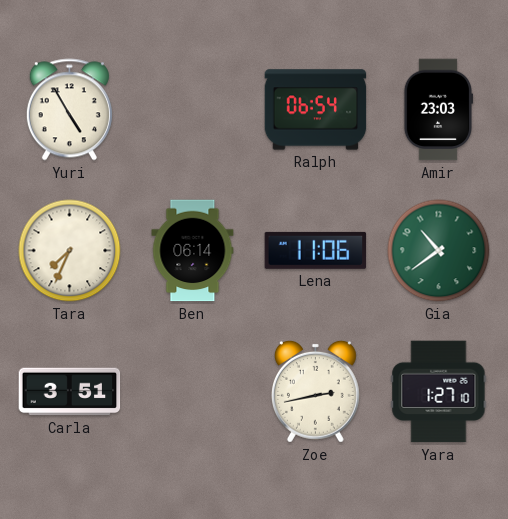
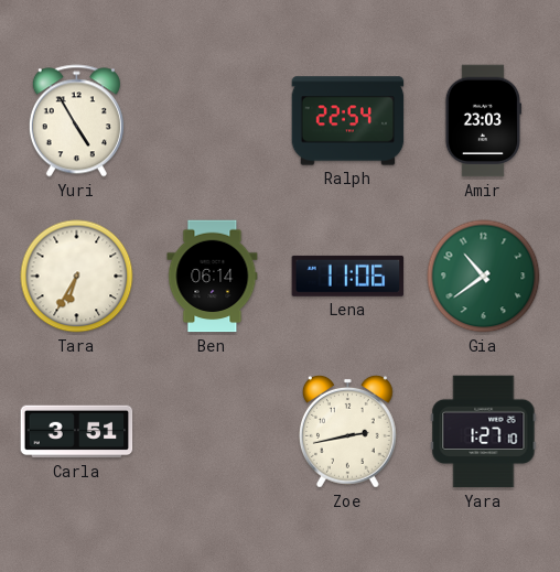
Ralph: 06:54 -> 22:54
Tara: 7:34 -> 6:35
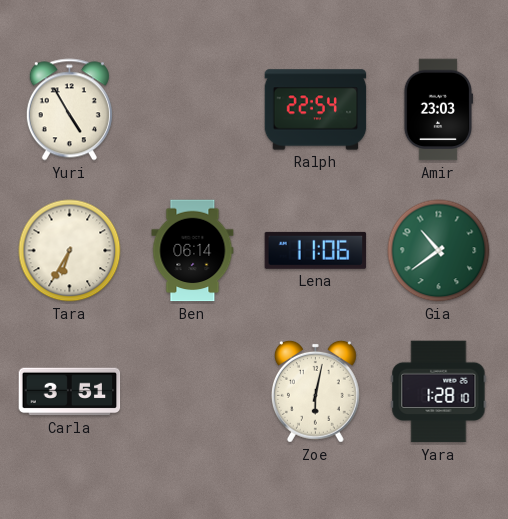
Zoe: 2:43 -> 6:02
Yara: 1:27 -> 1:28
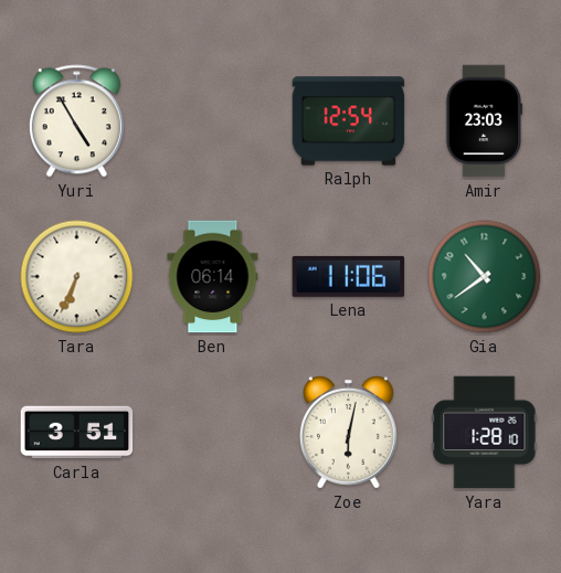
Ralph: 22:54 -> 12:54
Tara: 6:35 -> 6:34
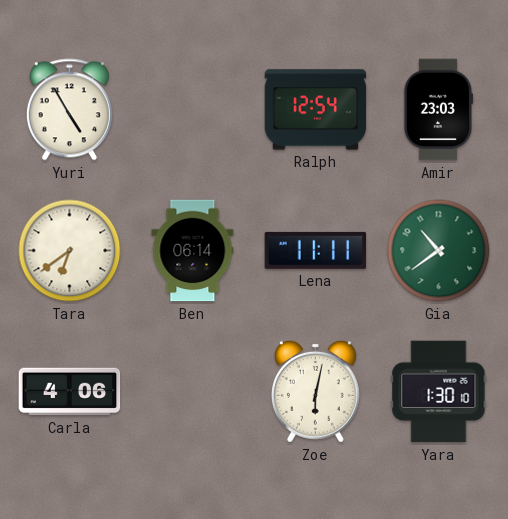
Tara: 6:34 -> 6:39
Lena: 11:06 -> 11:11
Carla: 3:51 -> 4:06
Yara: 1:28 -> 1:30
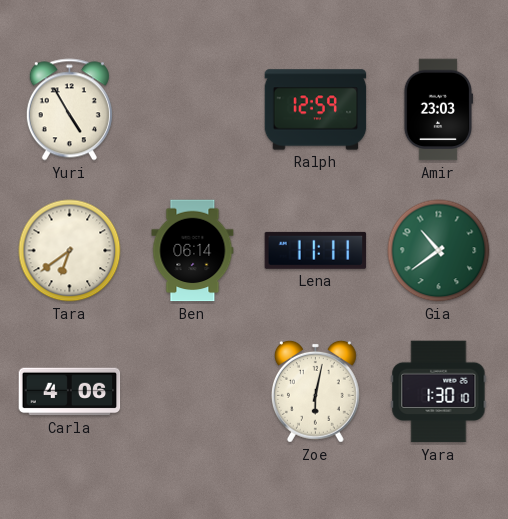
Ralph: 12:54 -> 12:59
